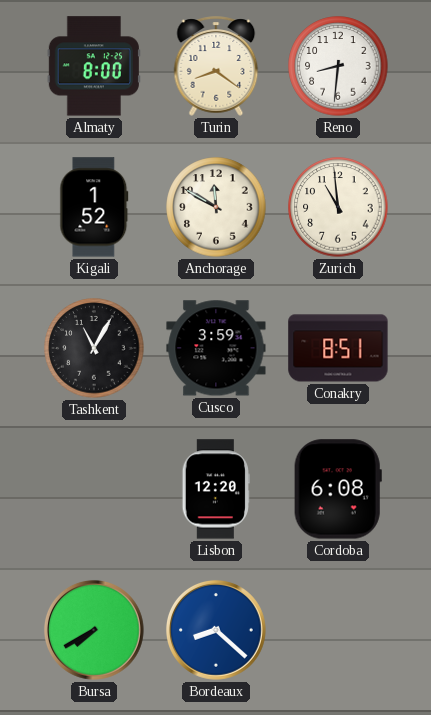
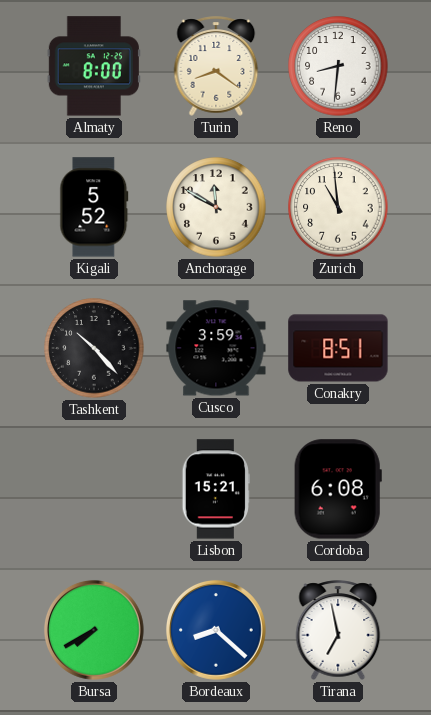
Kigali: 1:52 -> 5:52
Tashkent: 11:05 -> 10:23
Lisbon: 12:20 -> 15:21
Tirana: none -> 6:58
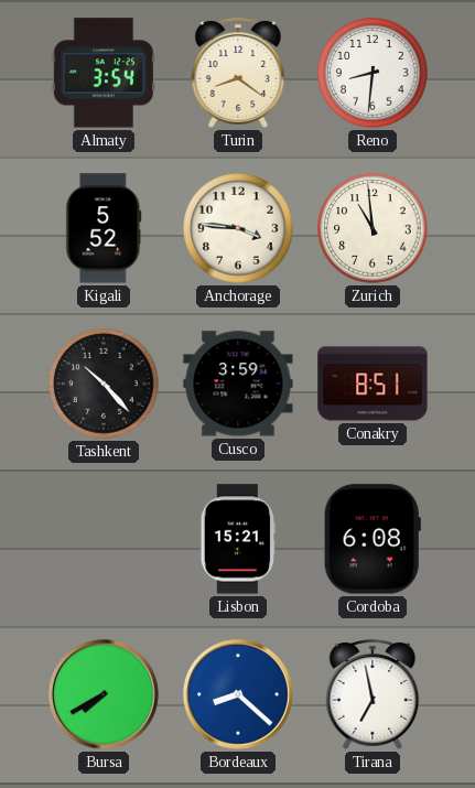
Almaty: 8:00 -> 3:54
Anchorage: 11:50 -> 3:46
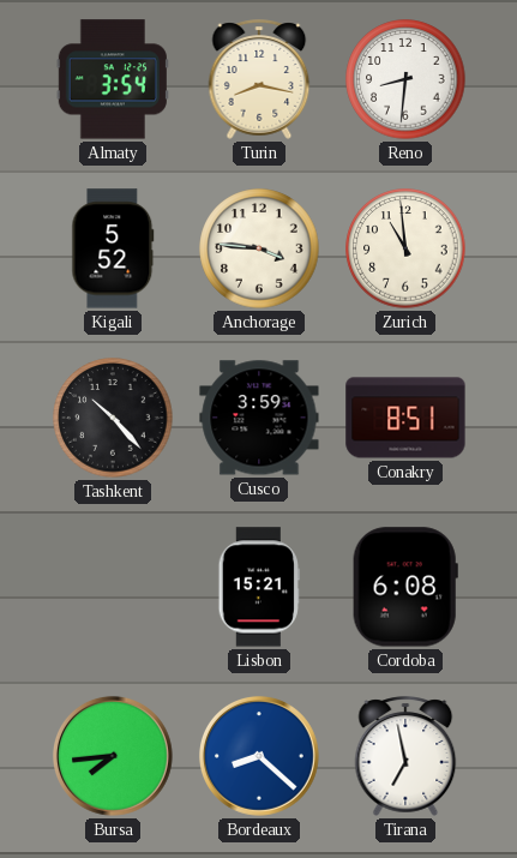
Turin: 8:21 -> 8:17
Bursa: 7:40 -> 7:44
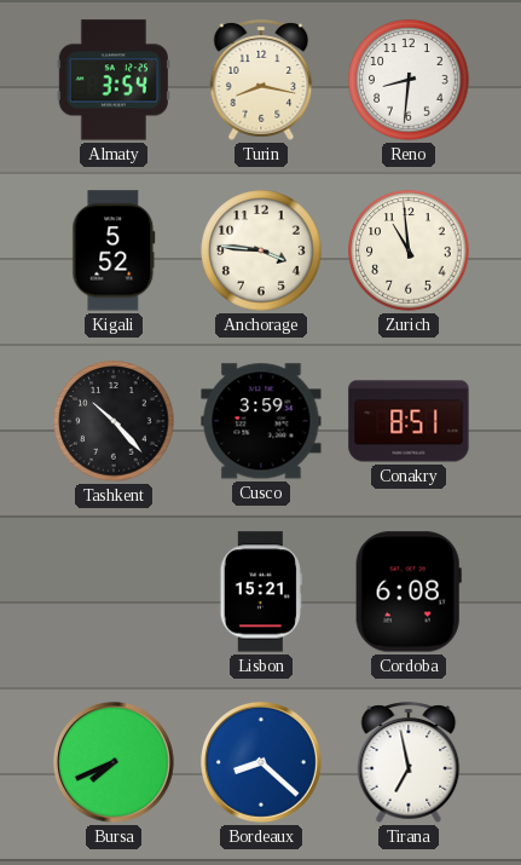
Bursa: 7:44 -> 7:41
